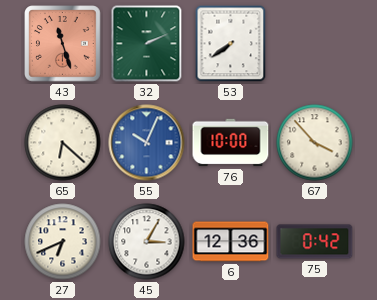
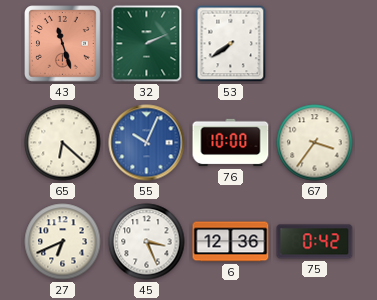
67: 3:53 -> 3:36
45: 3:05 -> 3:26
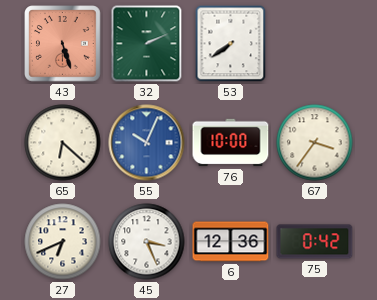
43: 11:27 -> 5:27
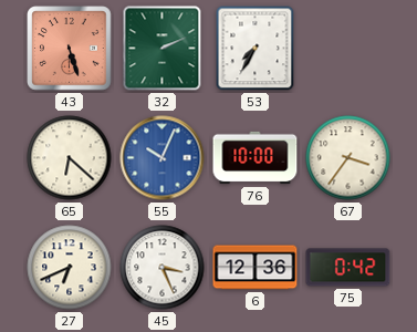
53: 7:39 -> 7:35
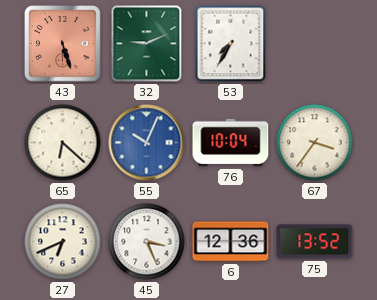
32: 2:11 -> 9:11
76: 10:00 -> 10:04
75: 0:42 -> 13:52
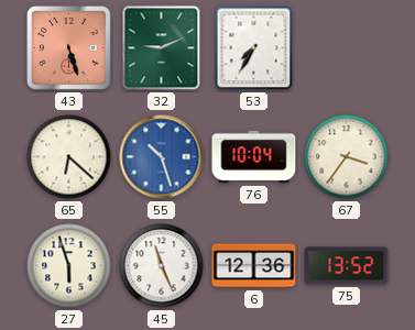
55: 10:04 -> 10:27
27: 6:41 -> 5:57
45: 3:26 -> 11:26
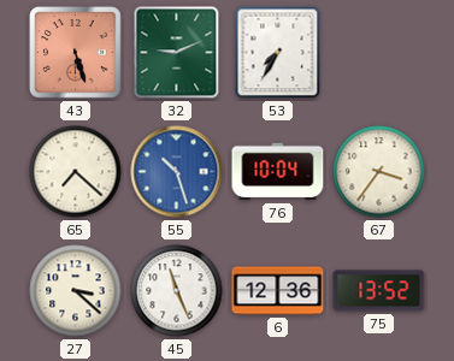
65: 6:22 -> 7:22
27: 5:57 -> 3:22
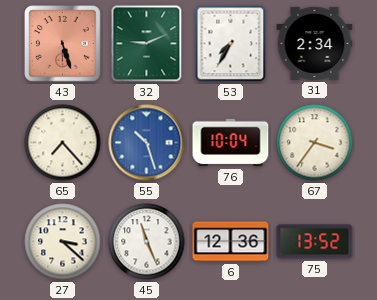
31: none -> 2:34
65: 7:22 -> 7:23
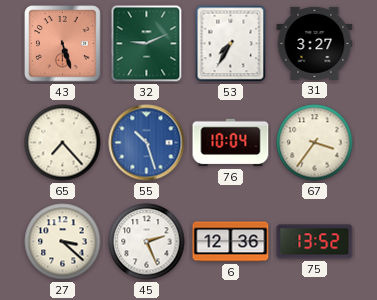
31: 2:34 -> 3:27
45: 11:26 -> 2:26
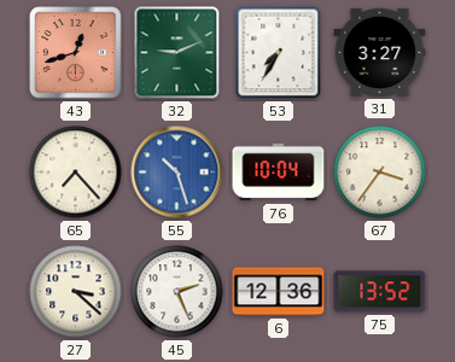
43: 5:27 -> 12:42
